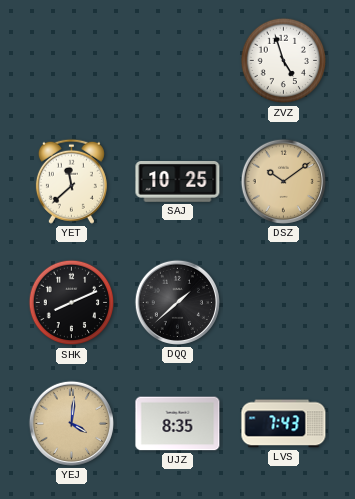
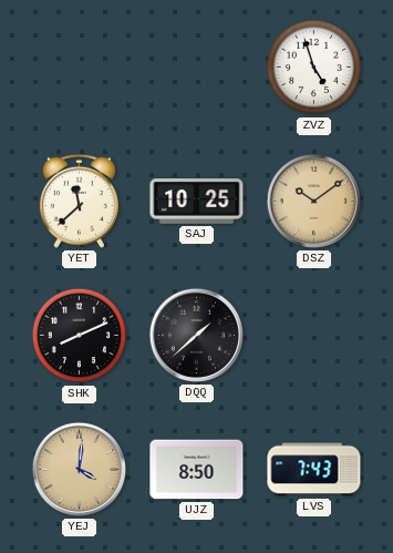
UJZ: 8:35 -> 8:50
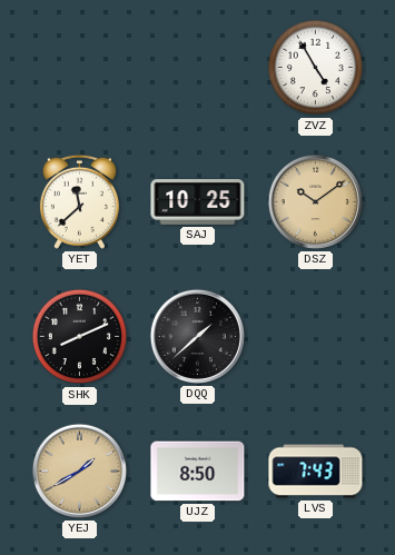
ZVZ: 4:57 -> 4:55
YEJ: 4:01 -> 1:40
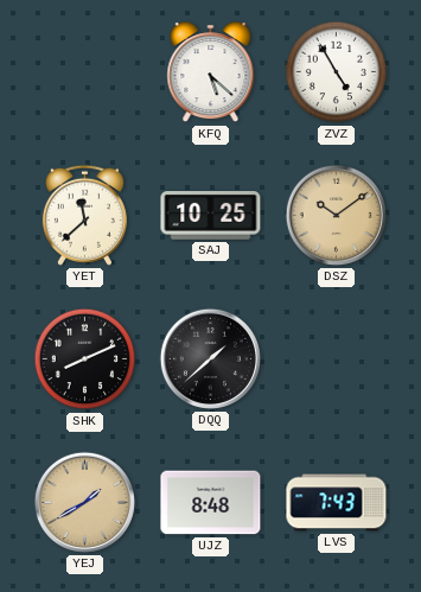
KFQ: none -> 5:22
UJZ: 8:50 -> 8:48
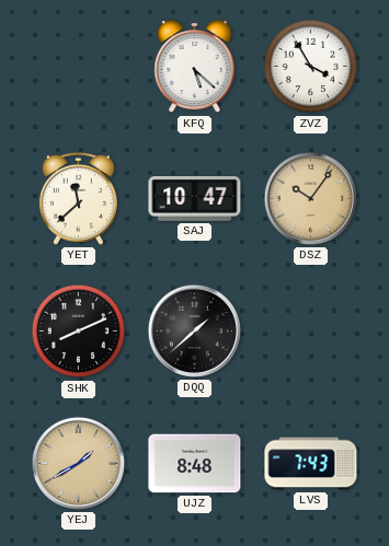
ZVZ: 4:55 -> 3:55
SAJ: 10:25 -> 10:47
DSZ: 10:09 -> 10:06
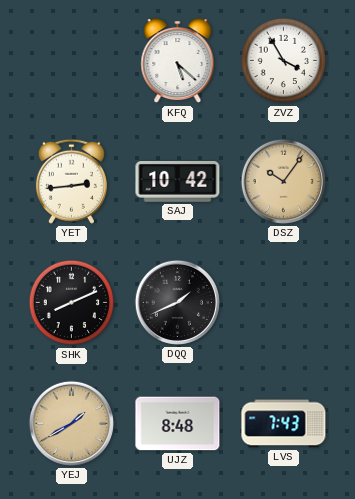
YET: 11:38 -> 2:44
SAJ: 10:47 -> 10:42
DQQ: 1:38 -> 1:41
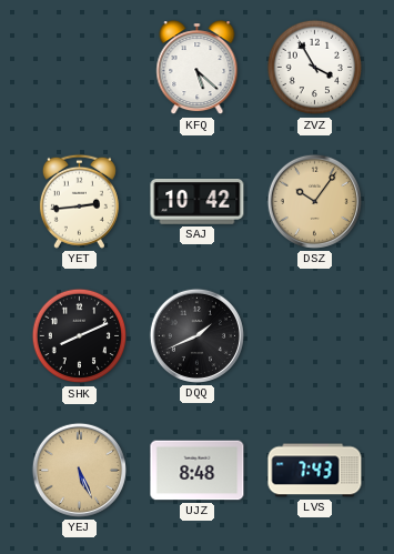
YEJ: 1:40 -> 5:26
